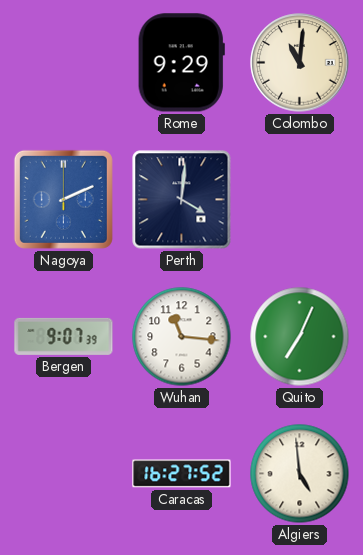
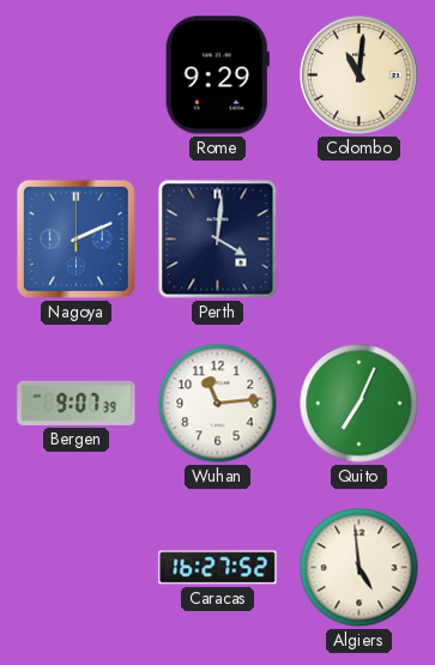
Wuhan: 11:16 -> 11:14
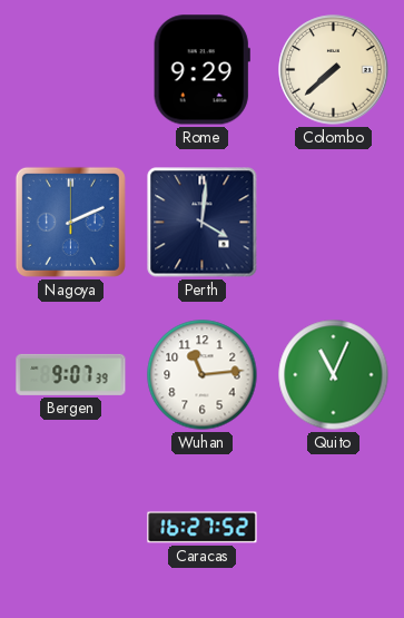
Colombo: 11:01 -> 7:38
Quito: 7:04 -> 11:04
Algiers: 4:59 -> none
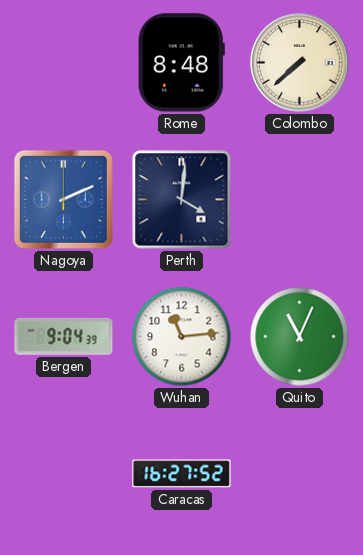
Rome: 9:29 -> 8:48
Bergen: 9:07 -> 9:04
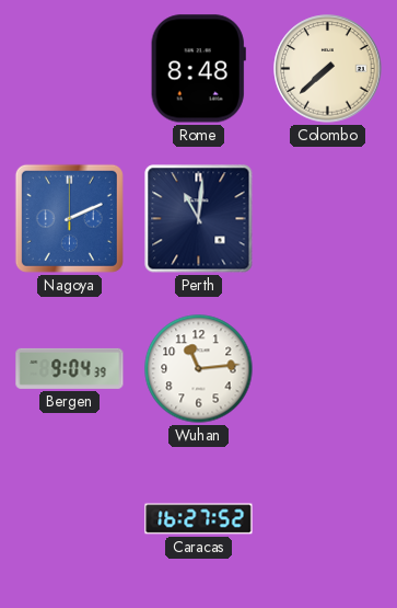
Perth: 4:01 -> 11:01
Quito: 11:04 -> none
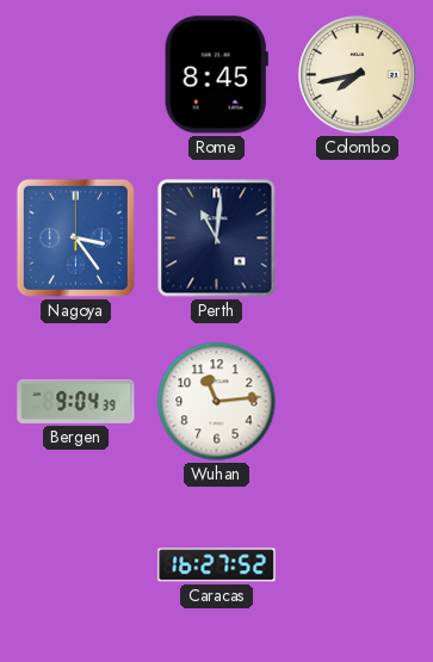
Rome: 8:48 -> 8:45
Colombo: 7:38 -> 7:43
Nagoya: 2:11 -> 3:24
